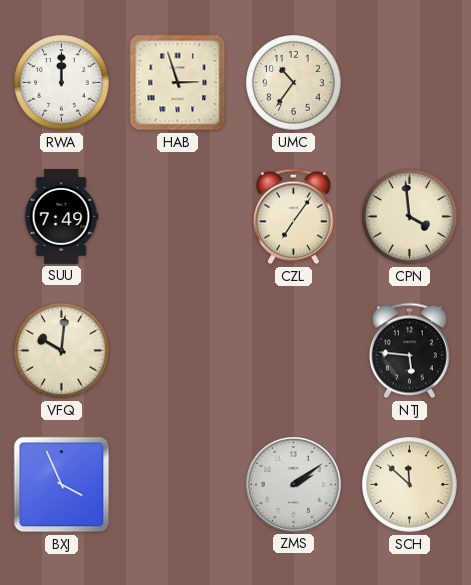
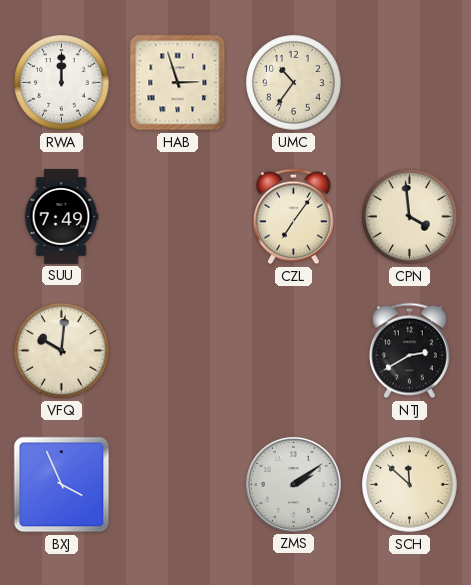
NTJ: 5:46 -> 2:40
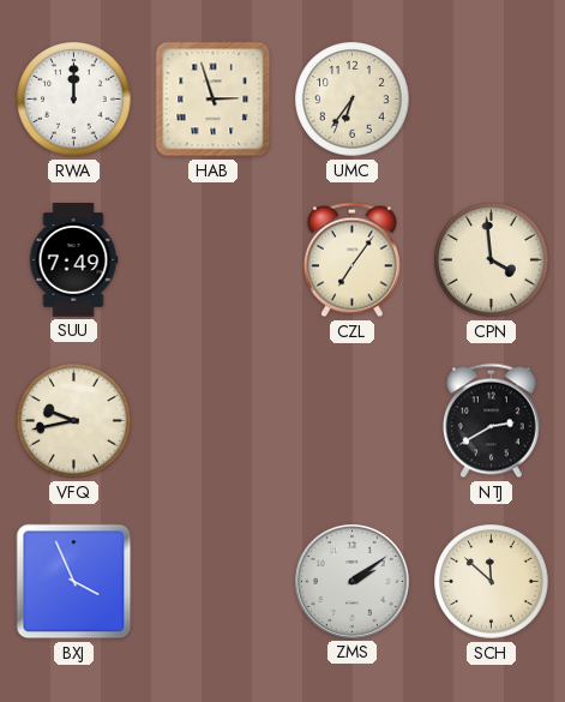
UMC: 10:36 -> 6:36
VFQ: 10:01 -> 9:43
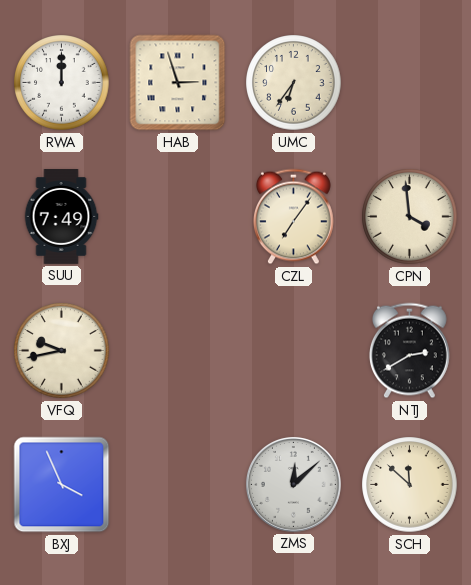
ZMS: 2:09 -> 12:08
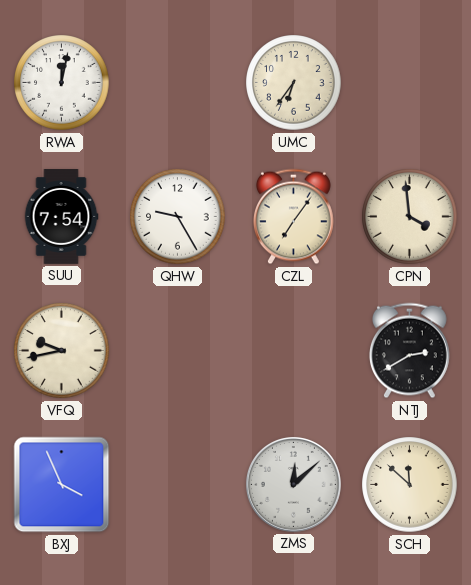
RWA: 12:00 -> 12:02
HAB: 2:57 -> none
SUU: 7:49 -> 7:54
QHW: none -> 9:25
